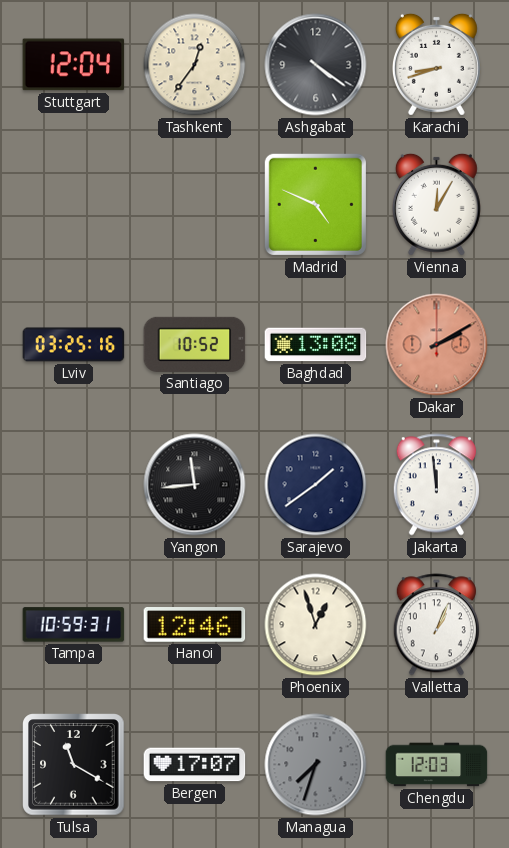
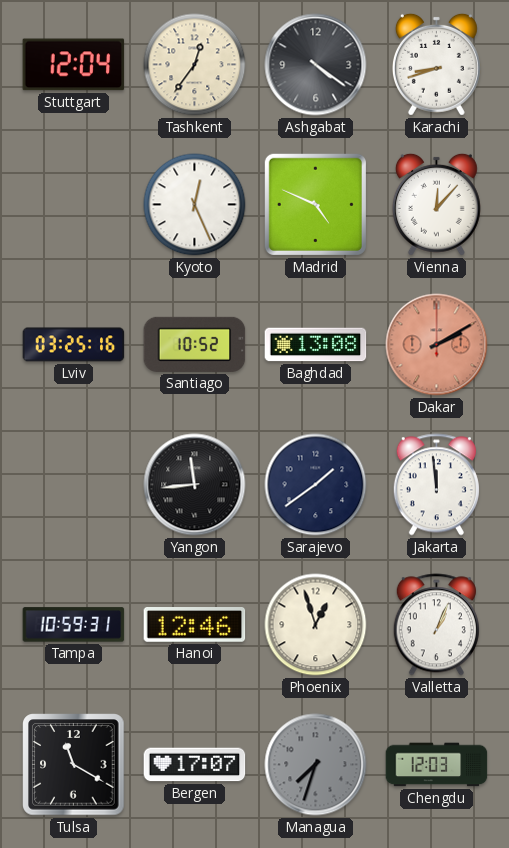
Kyoto: none -> 12:26
Vienna: 12:05 -> 12:07
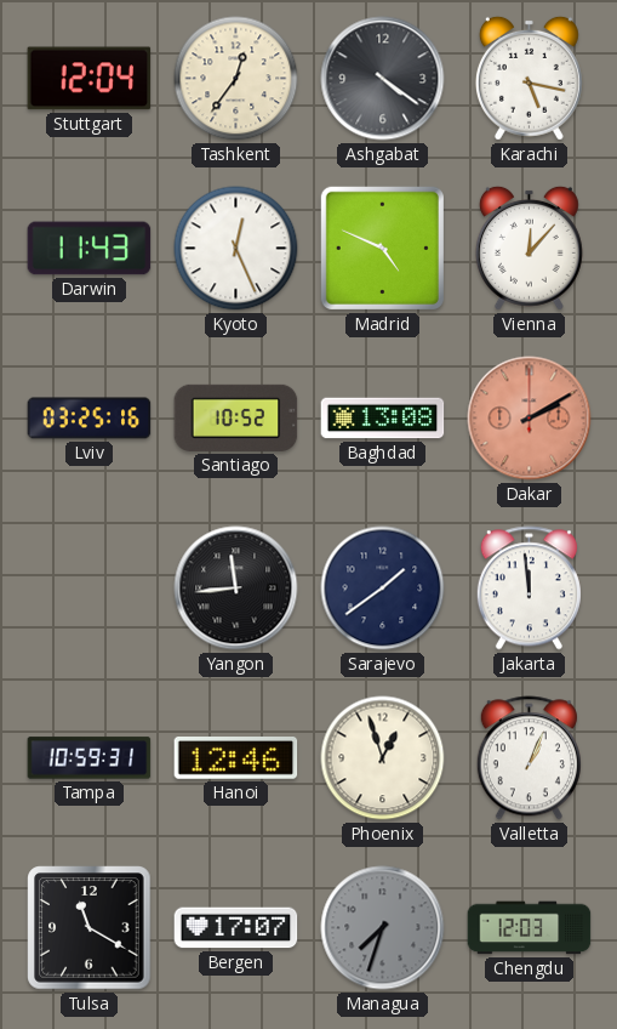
Karachi: 8:42 -> 5:17
Darwin: none -> 11:43
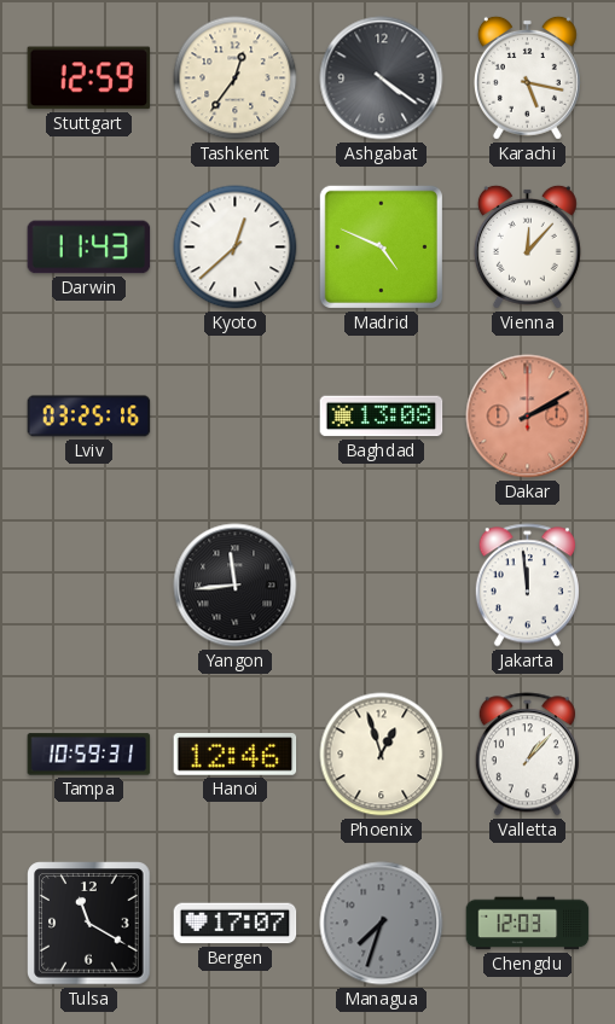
Stuttgart: 12:04 -> 12:59
Kyoto: 12:26 -> 12:38
Santiago: 10:52 -> none
Sarajevo: 1:39 -> none
Valletta: 1:04 -> 1:07
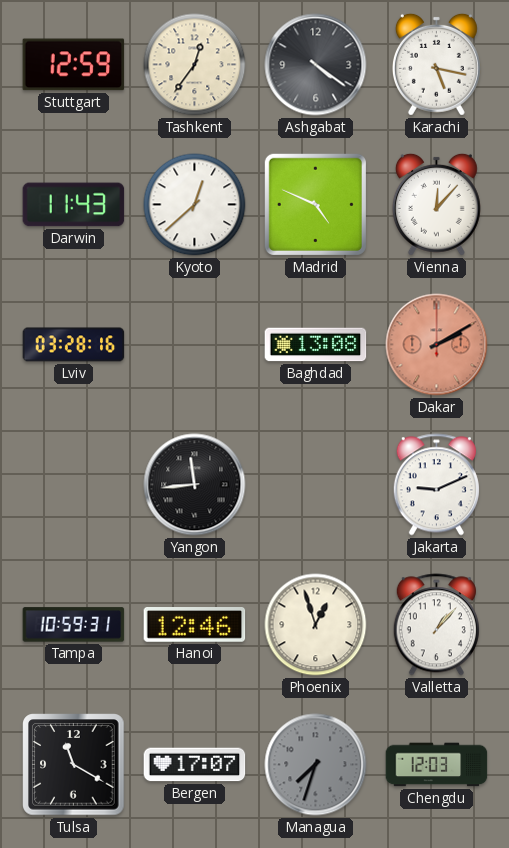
Lviv: 03:25 -> 03:28
Jakarta: 11:59 -> 9:11
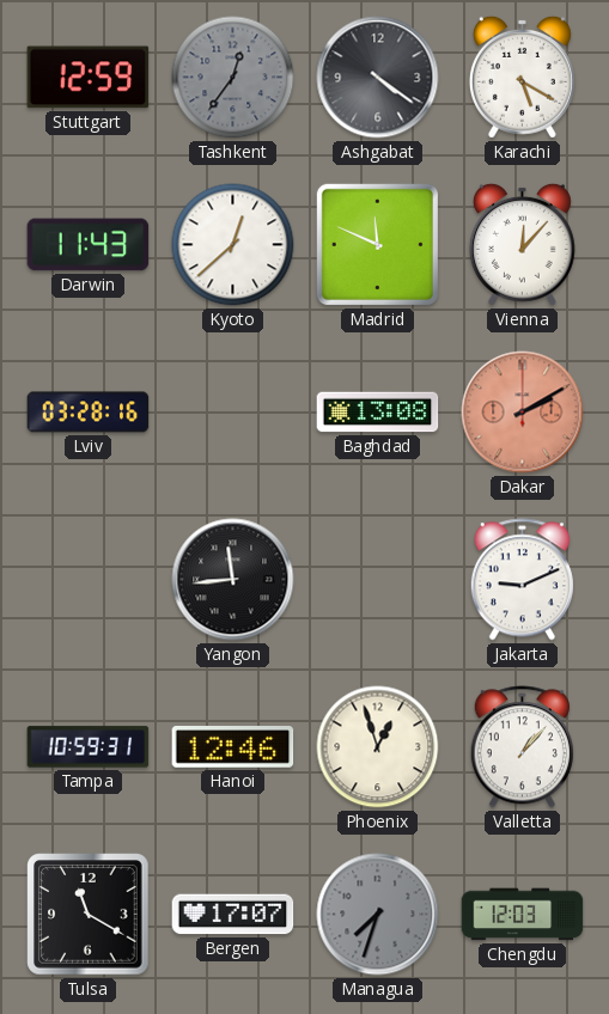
Tashkent dial: cream -> grey
Karachi: 5:17 -> 5:20
Madrid: 4:49 -> 11:49
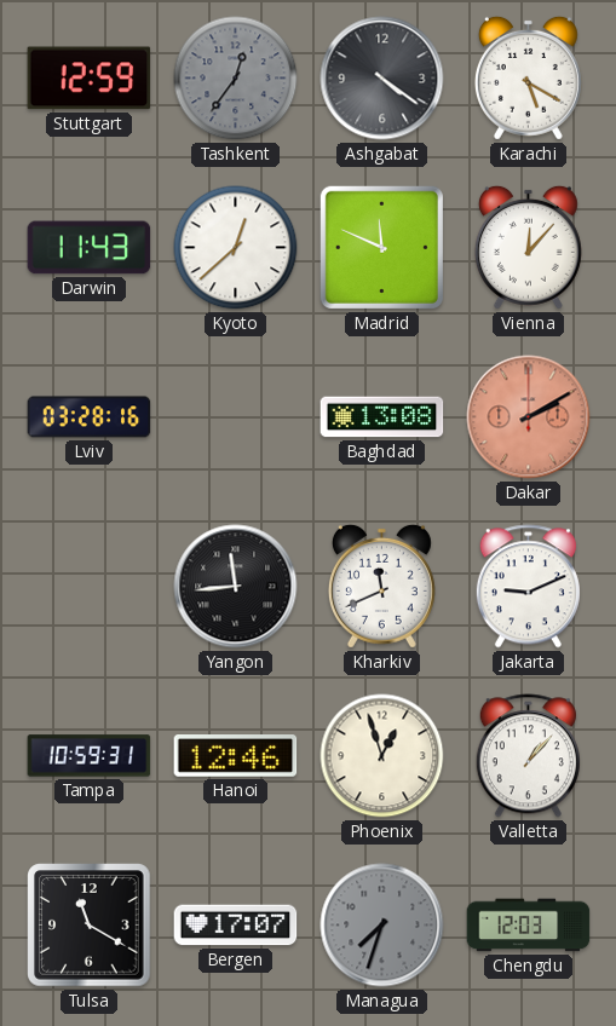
Kharkiv: none -> 11:41
